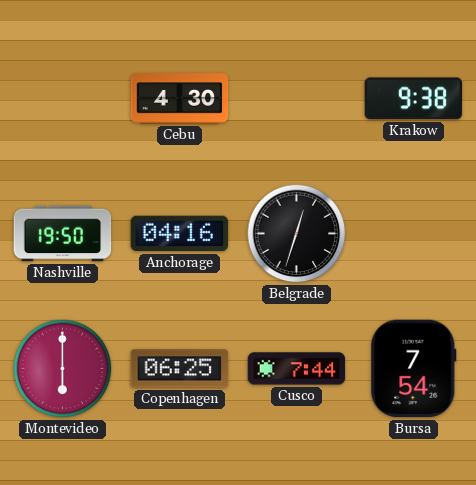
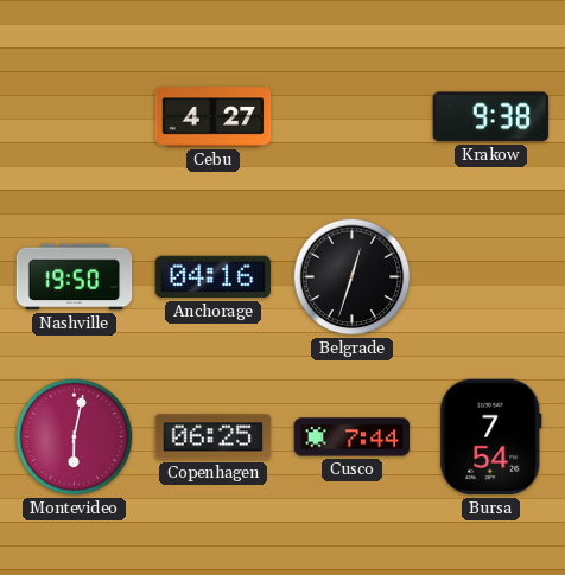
Cebu: 4:30 -> 4:27
Montevideo: 6:00 -> 6:02
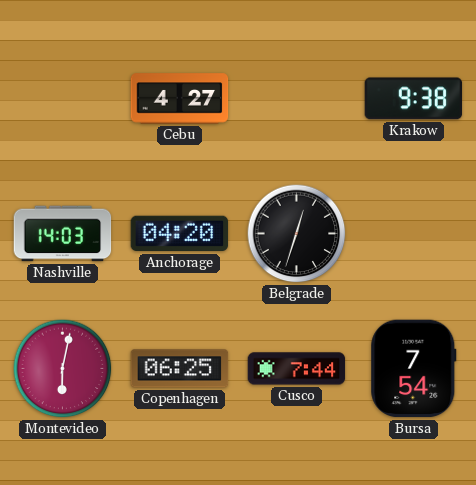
Nashville: 19:50 -> 14:03
Anchorage: 04:16 -> 04:20
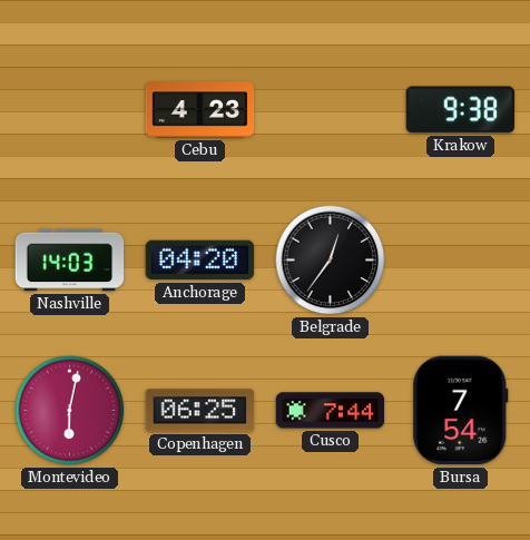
Cebu: 4:27 -> 4:23
Belgrade: 12:33 -> 12:36
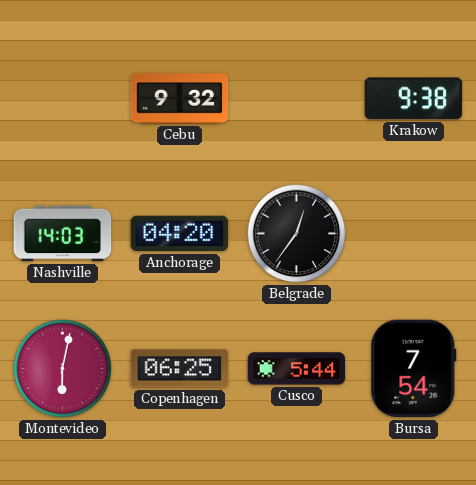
Cebu: 4:23 -> 9:32
Cusco: 7:44 -> 5:44
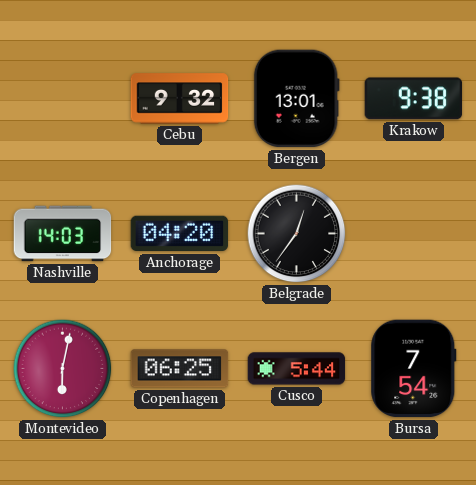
Bergen: none -> 13:01
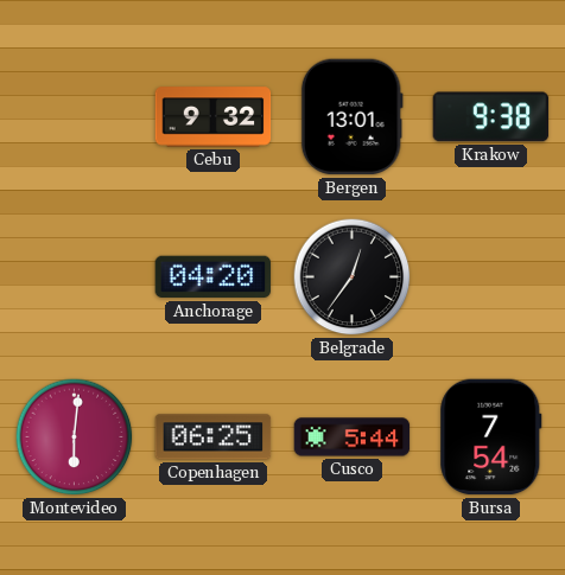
Nashville: 14:03 -> none
Montevideo: 6:02 -> 6:01
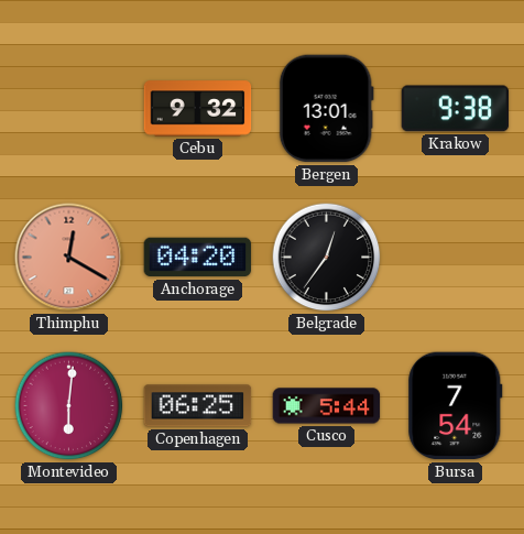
Thimphu: none -> 12:20
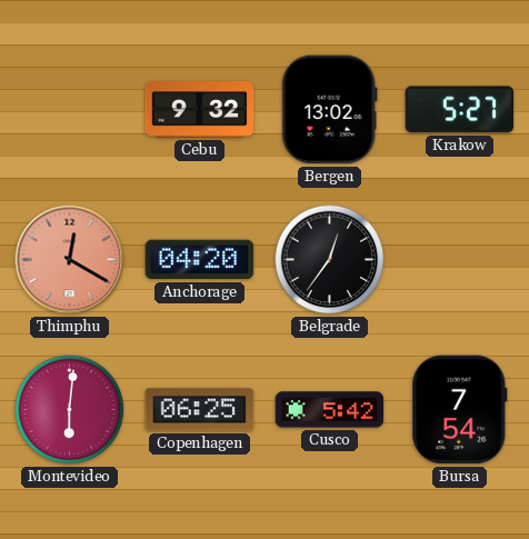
Bergen: 13:01 -> 13:02
Krakow: 9:38 -> 5:27
Cusco: 5:44 -> 5:42
